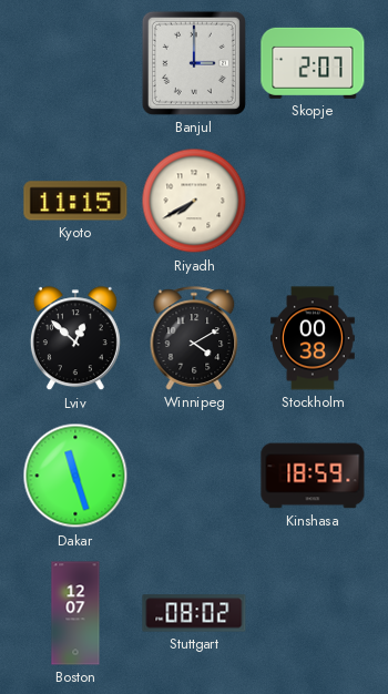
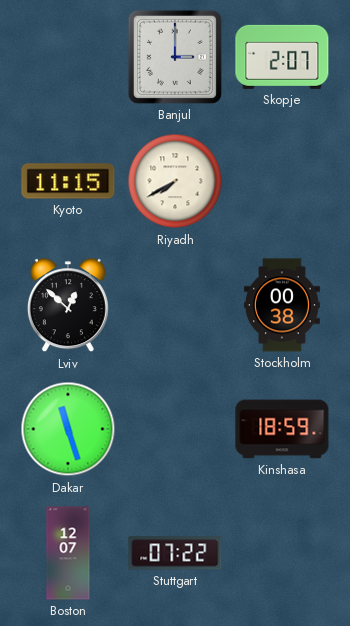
Winnipeg: 4:10 -> none
Stuttgart: 08:02 -> 07:22
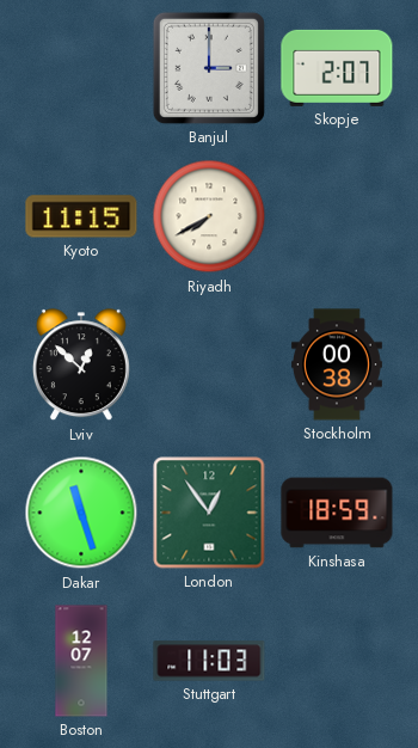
London: none -> 12:54
Stuttgart: 07:22 -> 11:03
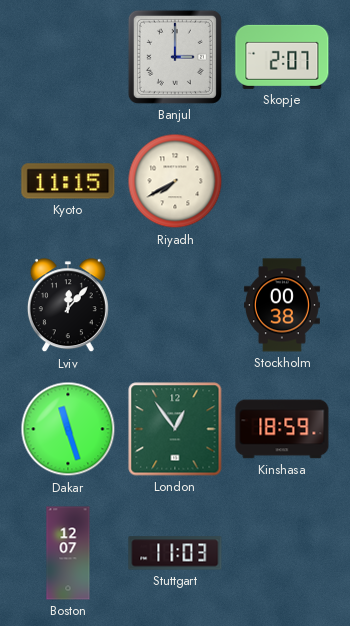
Lviv: 12:52 -> 12:07
